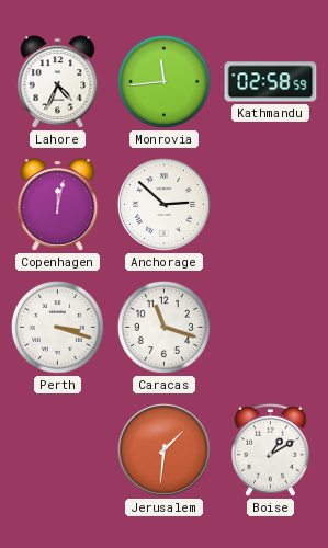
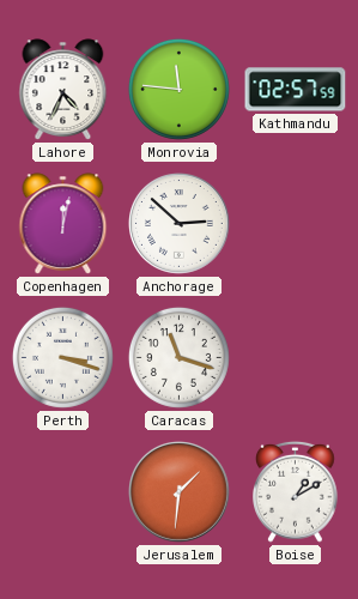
Monrovia: 11:44 -> 11:46
Kathmandu: 02:58 -> 02:57
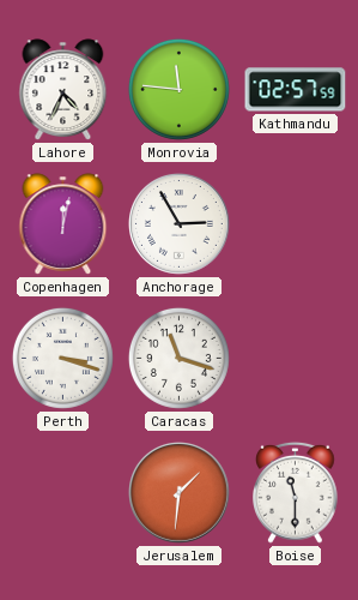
Anchorage: 2:52 -> 2:55
Boise: 1:10 -> 11:30
